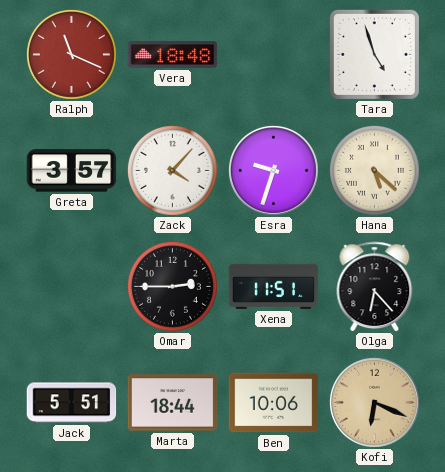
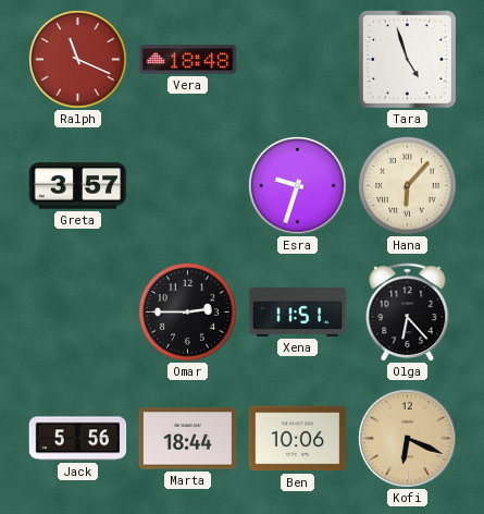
Zack: 4:07 -> none
Hana: 5:22 -> 6:07
Jack: 5:51 -> 5:56
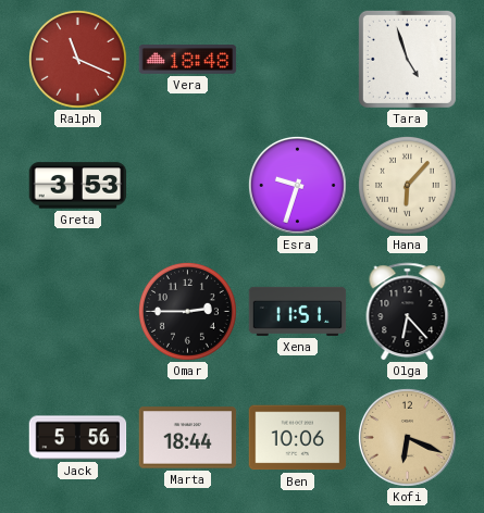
Greta: 3:57 -> 3:53
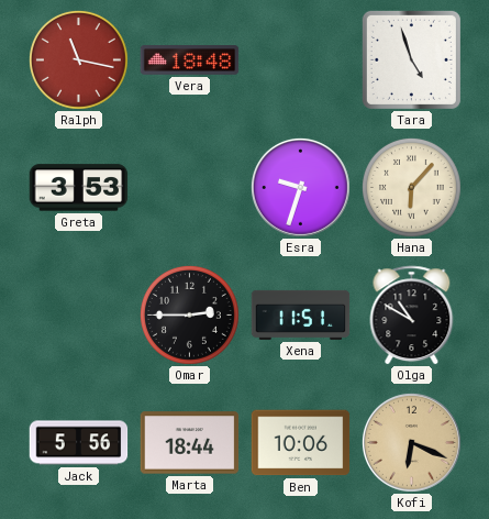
Ralph: 11:19 -> 11:17
Olga: 6:23 -> 10:50
